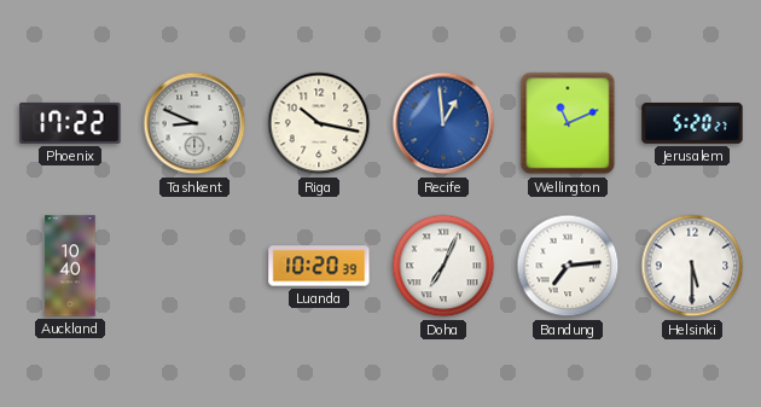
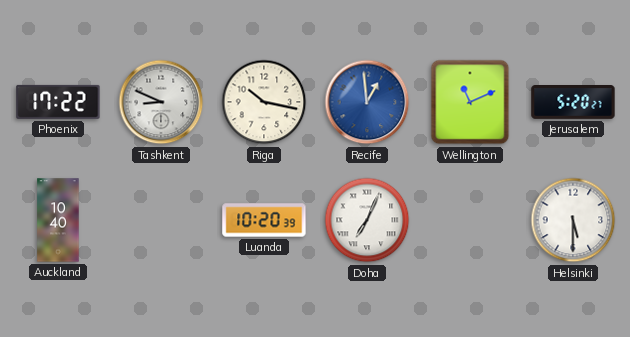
Bandung: 7:14 -> none
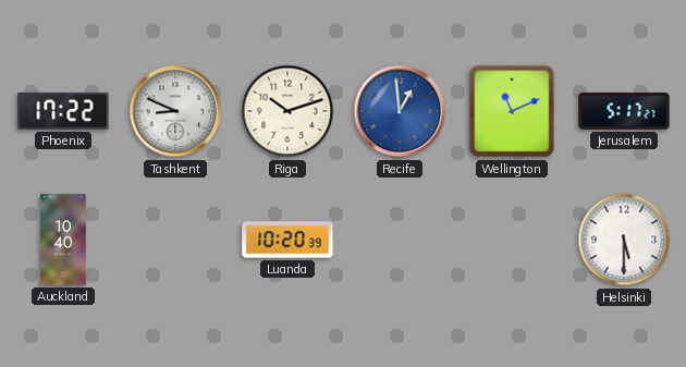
Riga: 10:17 -> 10:12
Jerusalem: 5:20 -> 5:17
Doha: 7:04 -> none
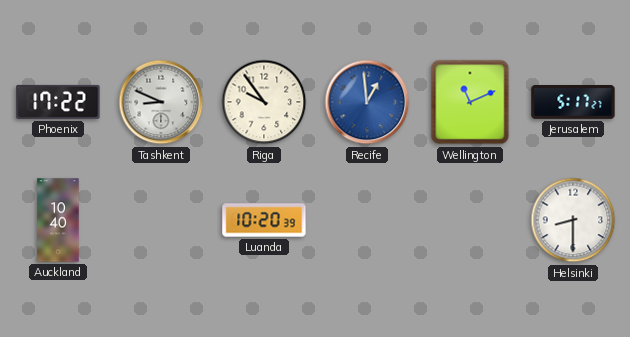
Riga: 10:12 -> 9:54
Helsinki: 5:30 -> 8:30
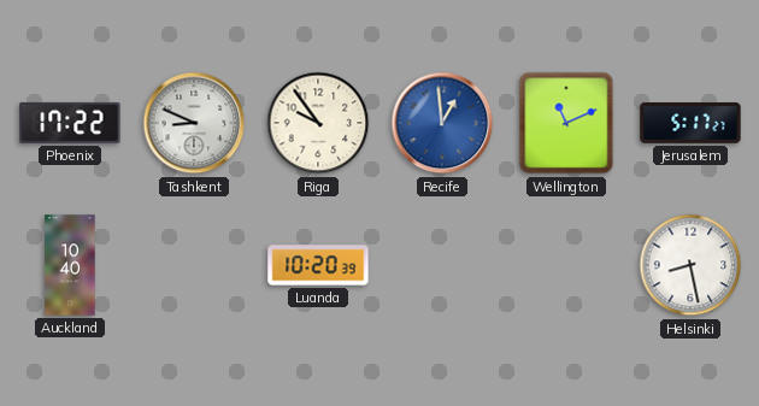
Helsinki: 8:30 -> 8:28
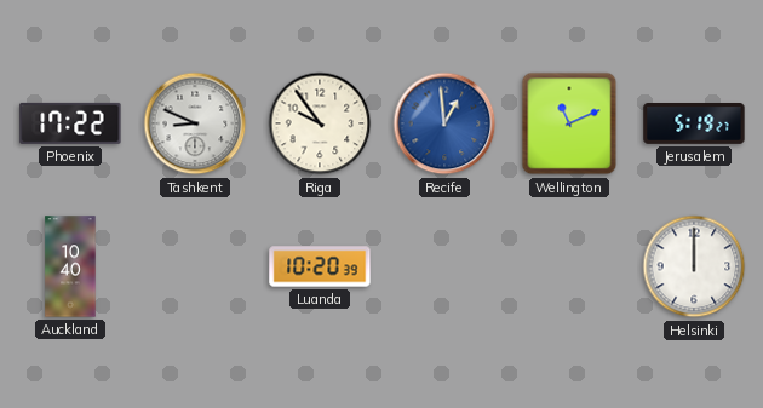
Jerusalem: 5:17 -> 5:19
Helsinki: 8:28 -> 12:00
